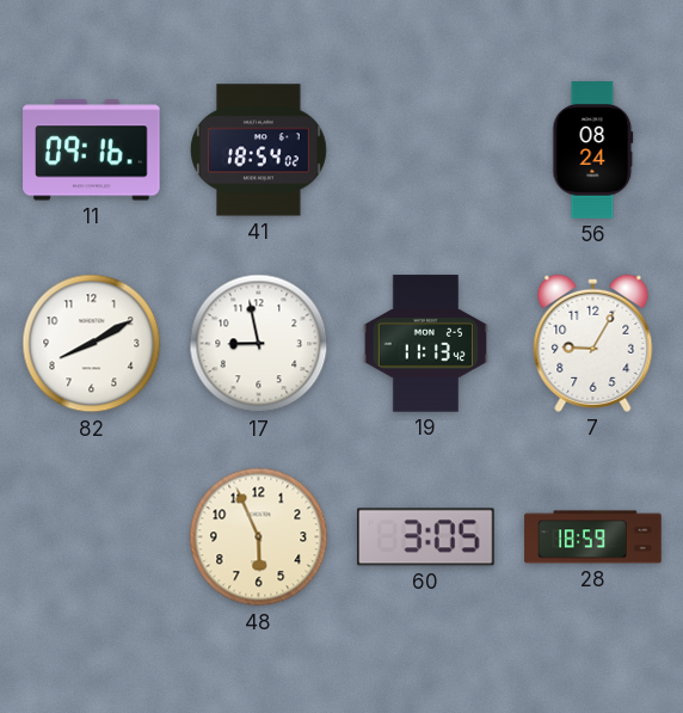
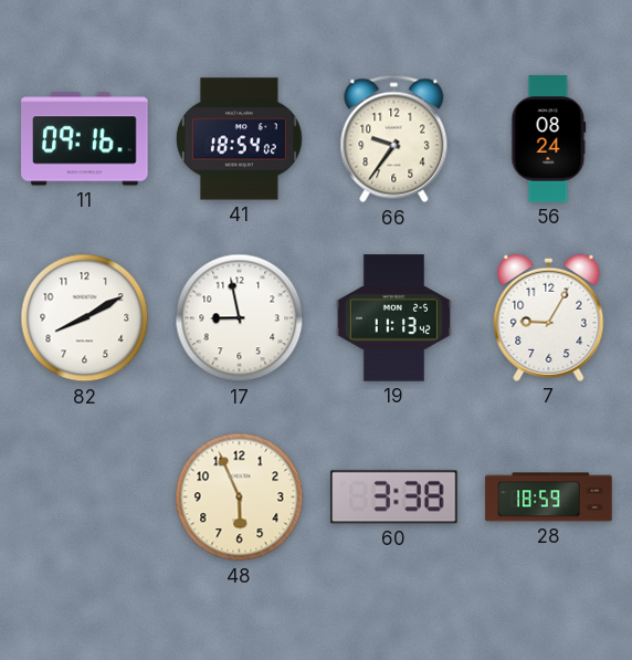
66: none -> 9:36
60: 3:05 -> 3:38
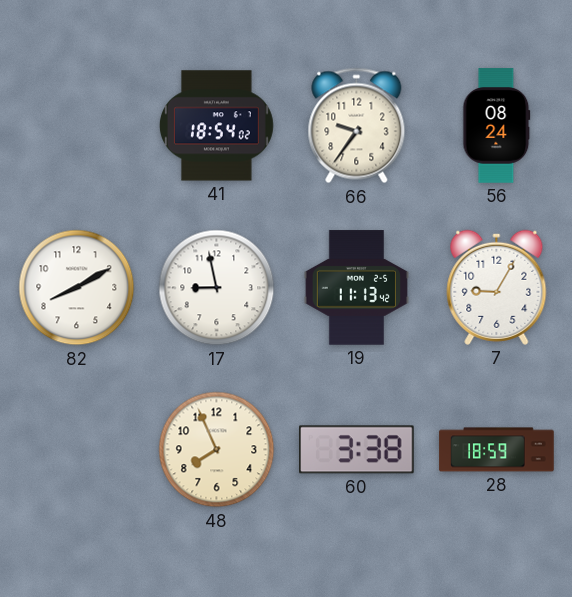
11: 09:16 -> none
48: 5:56 -> 7:56
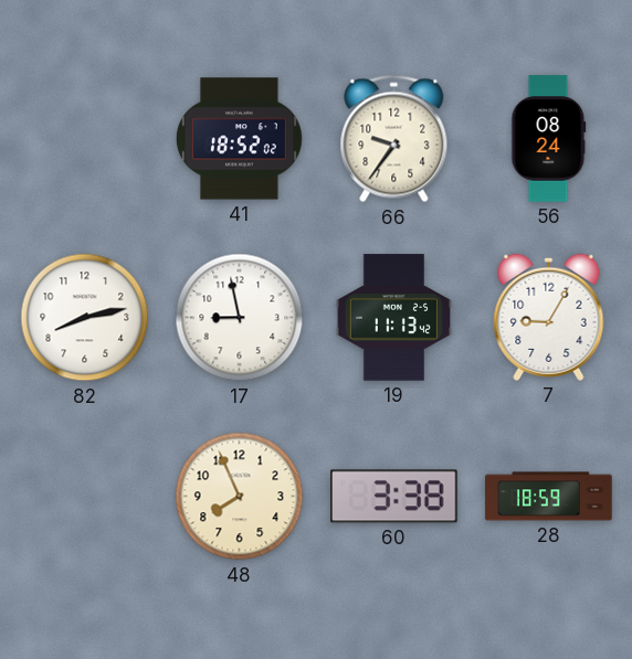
41: 18:54 -> 18:52
82: 8:10 -> 8:13
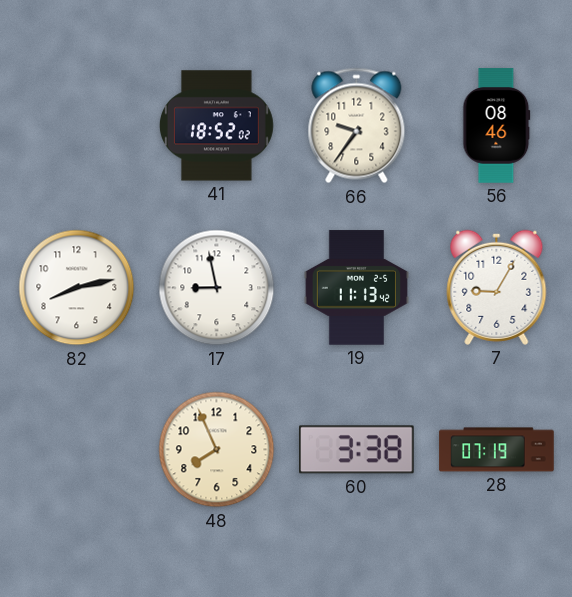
56: 08:24 -> 08:46
28: 18:59 -> 07:19
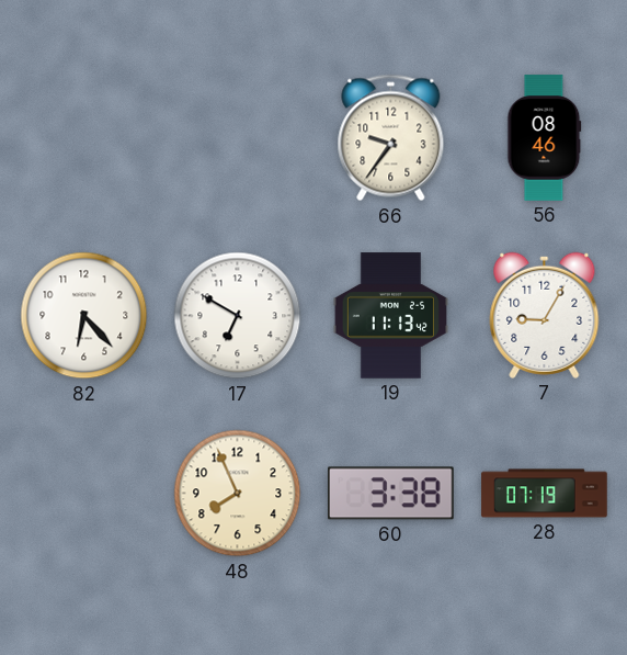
41: 18:52 -> none
82: 8:13 -> 6:23
17: 8:58 -> 6:50
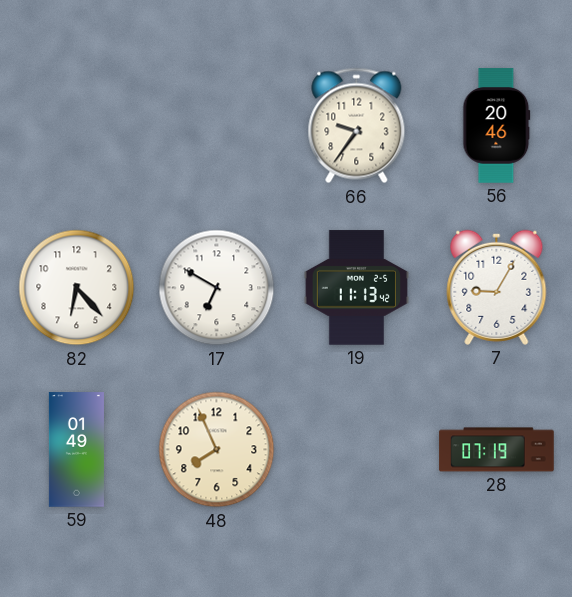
56: 08:46 -> 20:46
59: none -> 01:49
60: 3:38 -> none
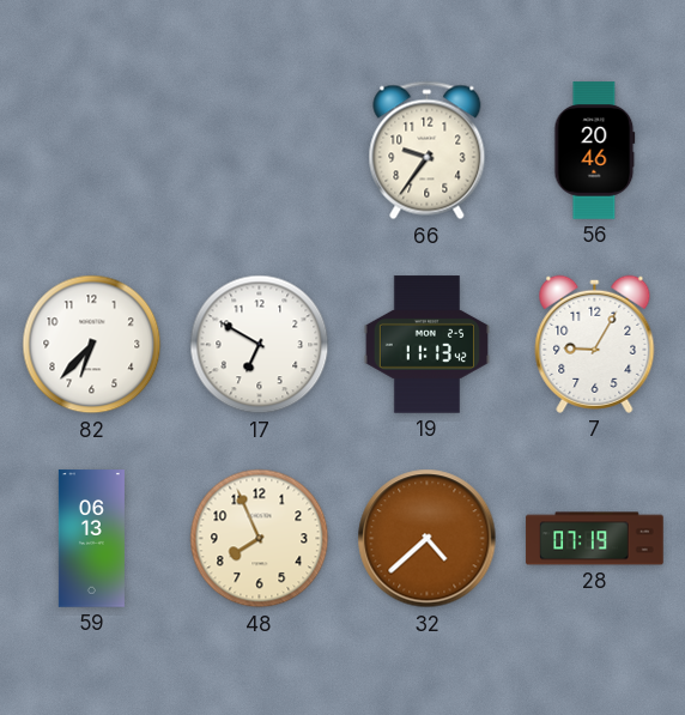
82: 6:23 -> 6:37
59: 01:49 -> 06:13
32: none -> 4:38
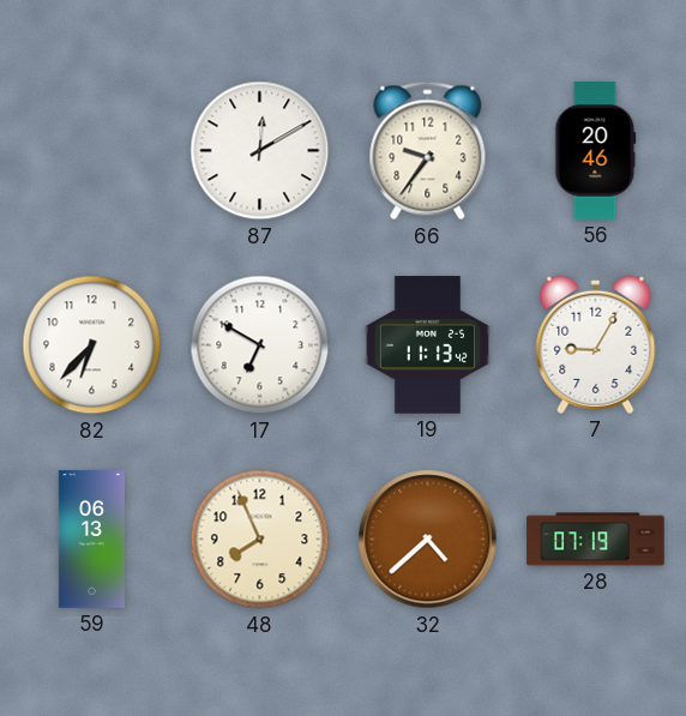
87: none -> 12:10
